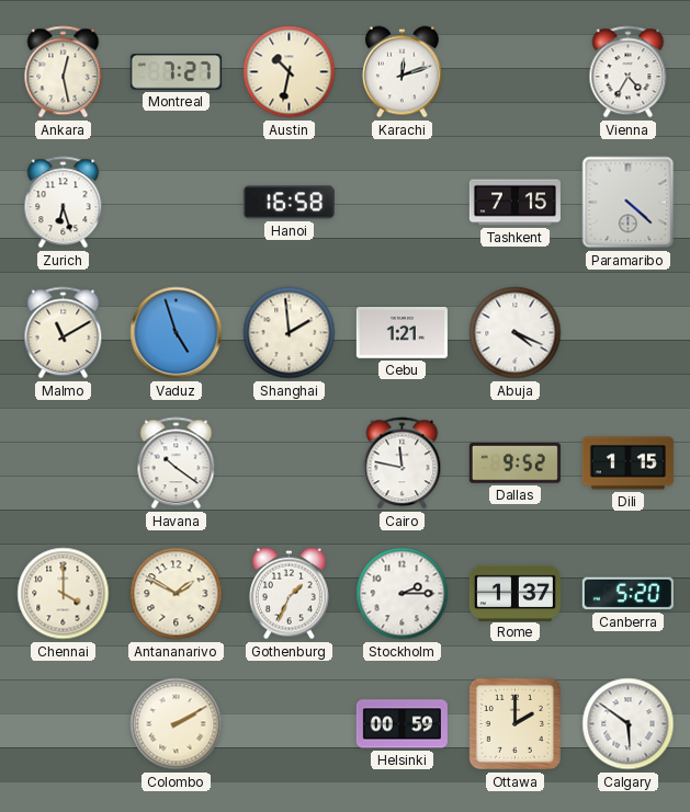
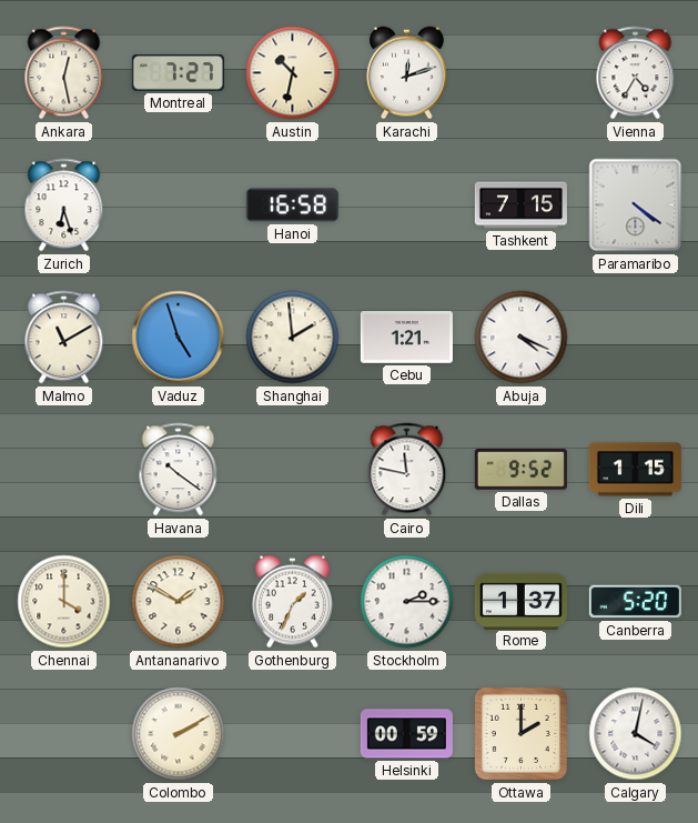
Paramaribo: 4:22 -> 4:21
Calgary: 5:51 -> 4:02
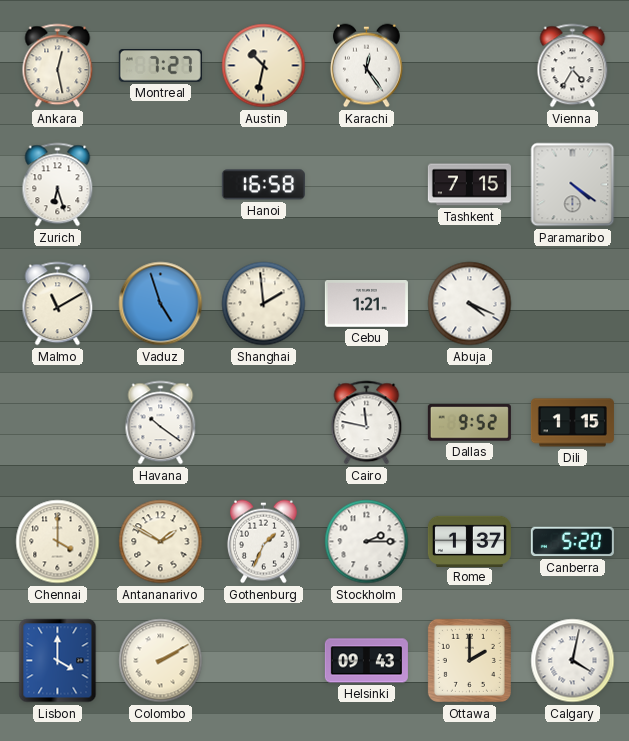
Karachi: 12:12 -> 12:24
Lisbon: none -> 4:00
Helsinki: 00:59 -> 09:43
